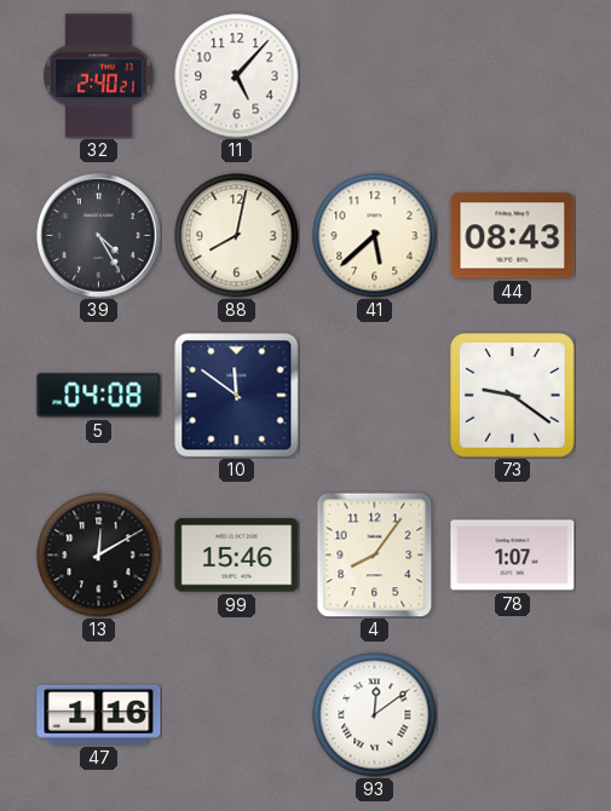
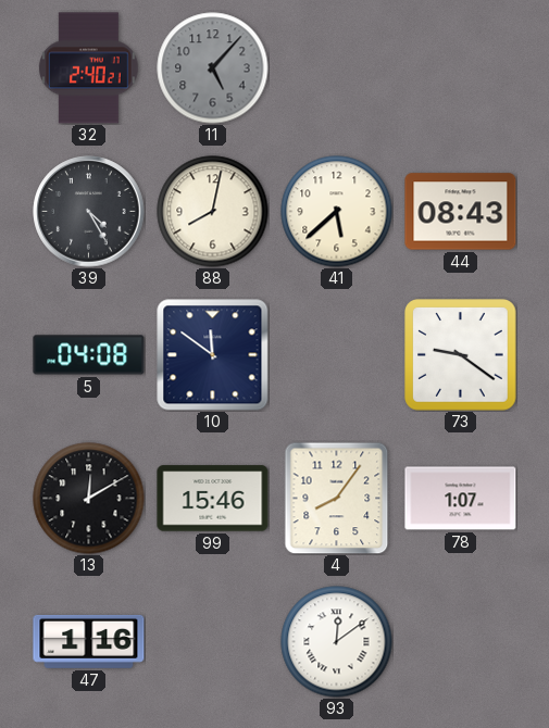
11 dial: white -> grey
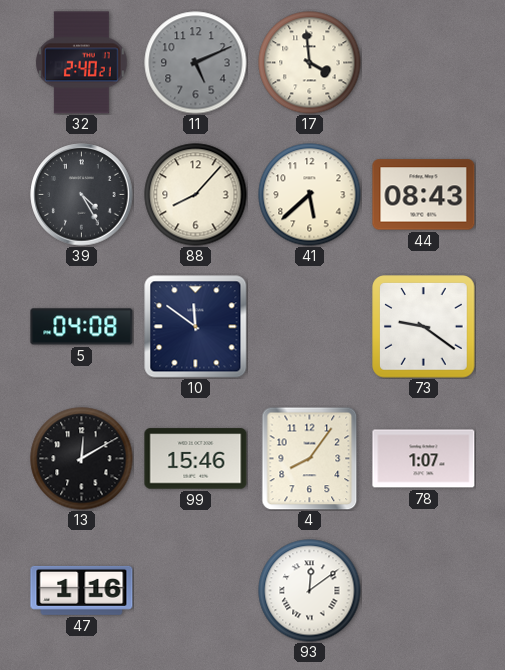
11: 5:07 -> 5:11
17: none -> 3:59
88: 8:02 -> 8:07
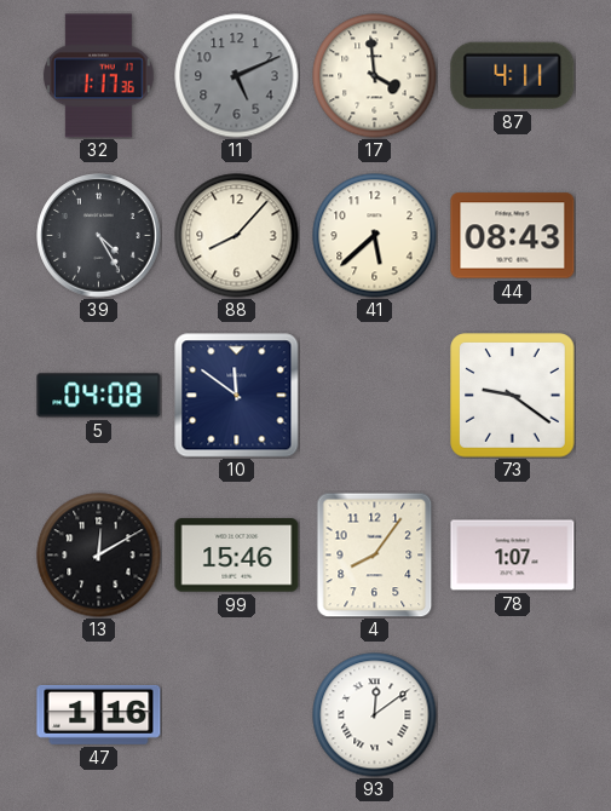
32: 2:40 -> 1:17
87: none -> 4:11
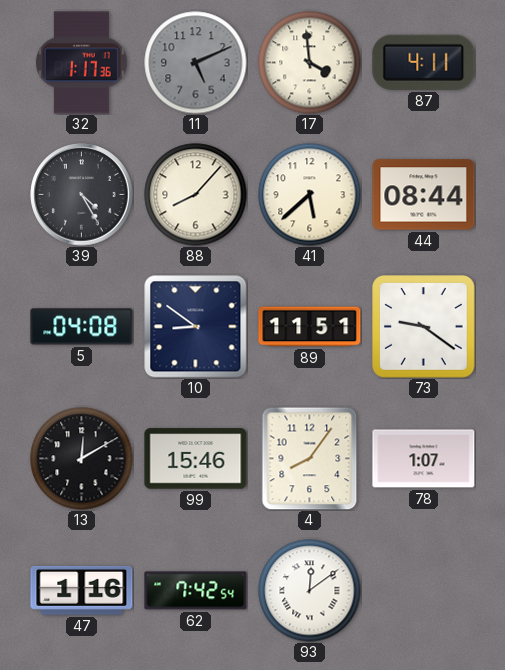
44: 08:43 -> 08:44
10: 11:51 -> 8:51
89: none -> 11:51
62: none -> 7:42
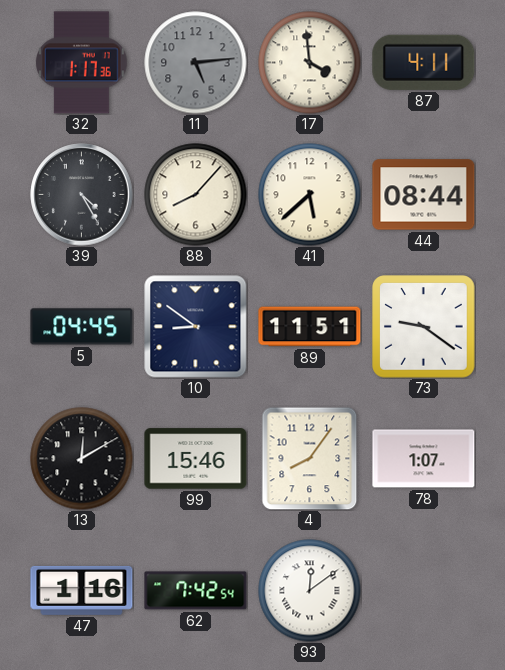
11: 5:11 -> 5:14
5: 04:08 -> 04:45
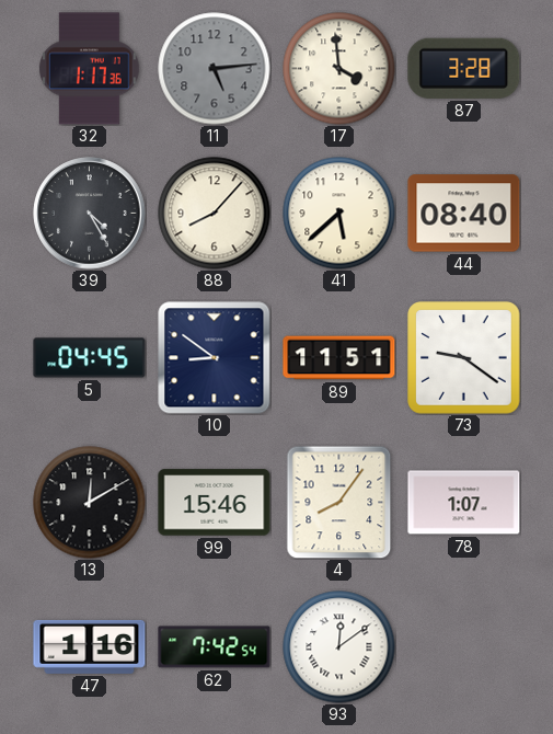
87: 4:11 -> 3:28
44: 08:44 -> 08:40
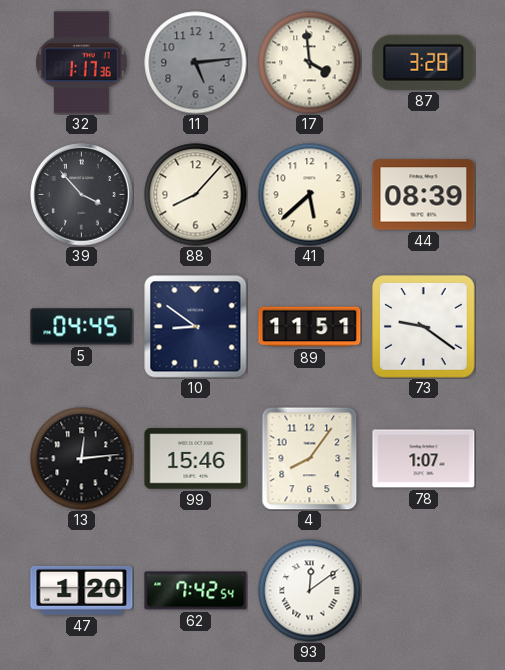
39: 4:25 -> 3:53
44: 08:40 -> 08:39
13: 12:10 -> 12:14
47: 1:16 -> 1:20
